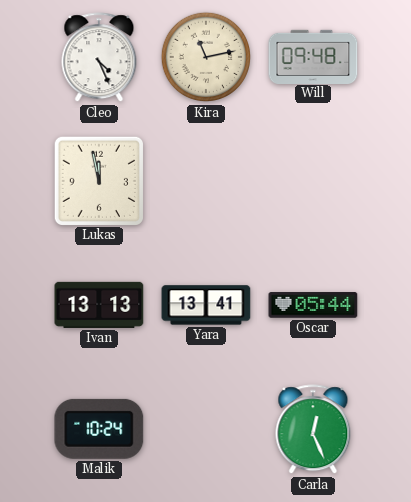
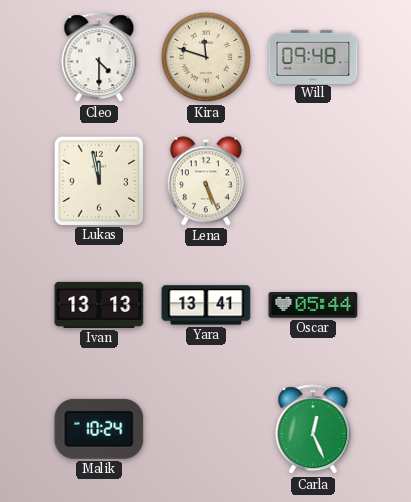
Cleo: 4:26 -> 4:30
Kira: 11:13 -> 11:48
Lena: none -> 5:26
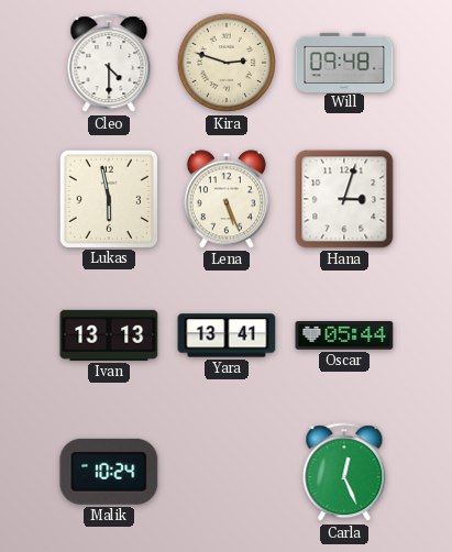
Kira: 11:48 -> 2:48
Lukas: 11:58 -> 5:58
Hana: none -> 3:03
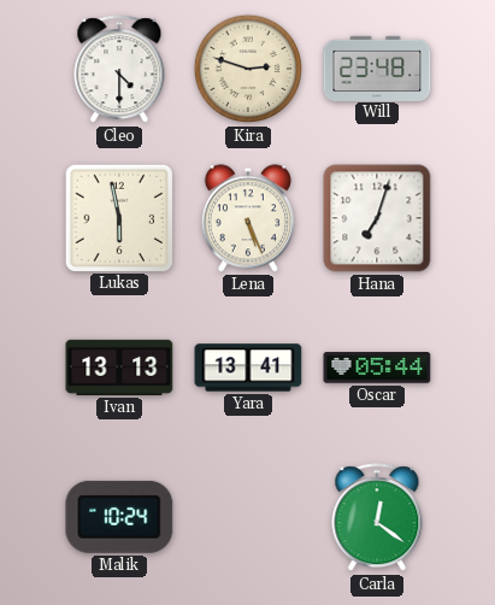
Will: 09:48 -> 23:48
Hana: 3:03 -> 7:03
Carla: 12:26 -> 12:21
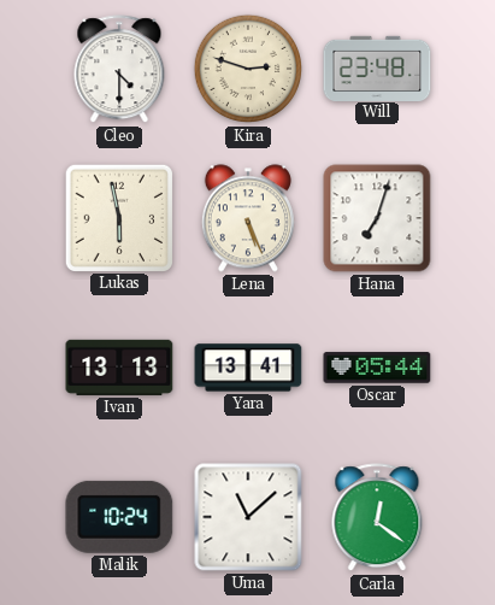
Uma: none -> 11:08
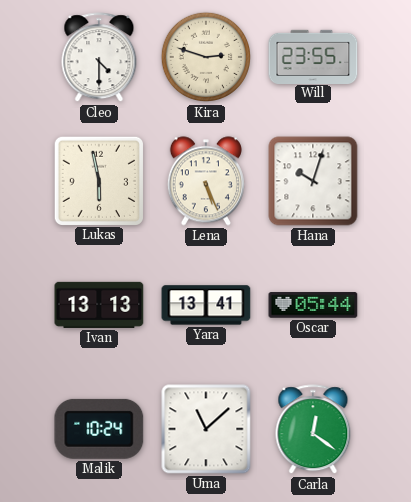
Will: 23:48 -> 23:55
Hana: 7:03 -> 10:03
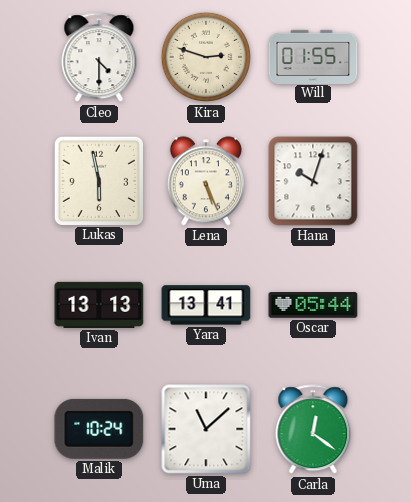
Will: 23:55 -> 01:55
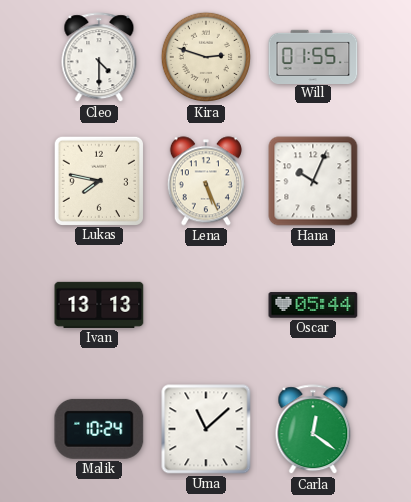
Lukas: 5:58 -> 7:47
Hana: 10:03 -> 10:04
Yara: 13:41 -> none
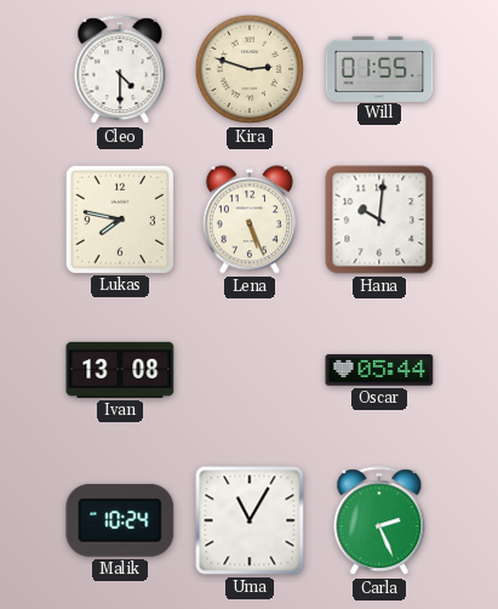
Hana: 10:04 -> 10:01
Ivan: 13:13 -> 13:08
Uma: 11:08 -> 11:05
Carla: 12:21 -> 2:26
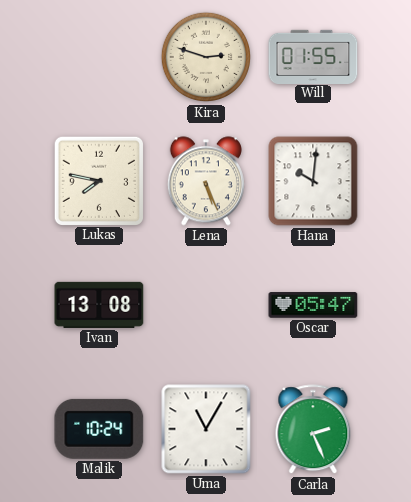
Cleo: 4:30 -> none
Oscar: 05:44 -> 05:47
